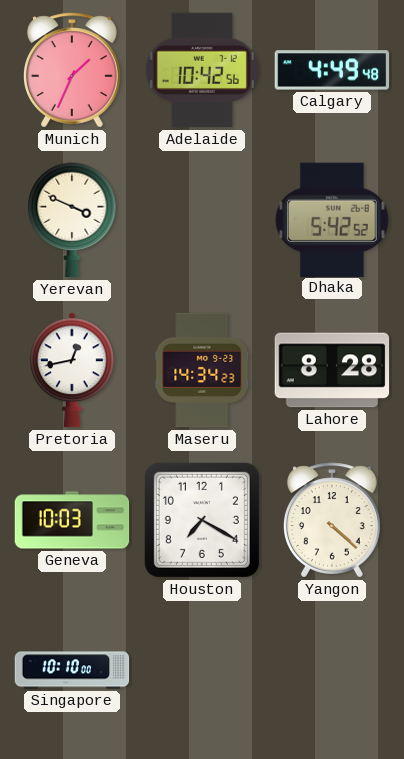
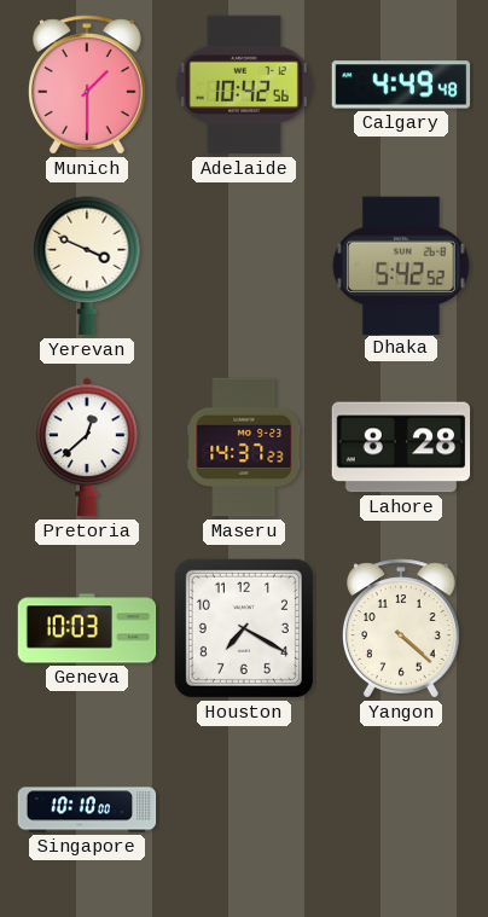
Munich: 1:34 -> 1:30
Pretoria: 12:43 -> 12:38
Maseru: 14:34 -> 14:37
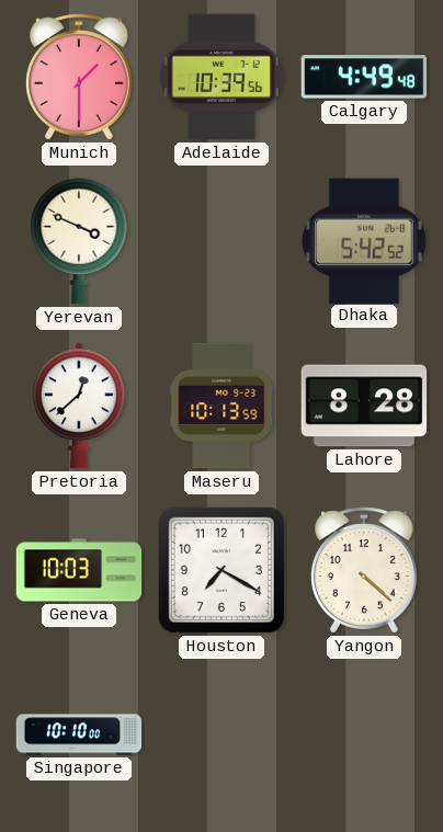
Adelaide: 10:42 -> 10:39
Maseru: 14:37 -> 10:13
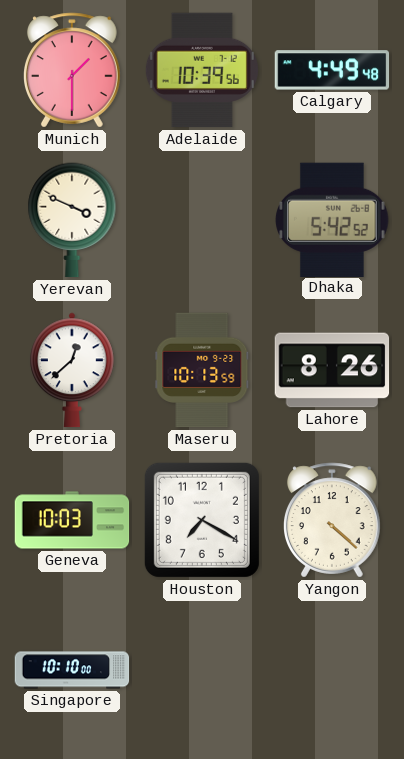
Lahore: 8:28 -> 8:26
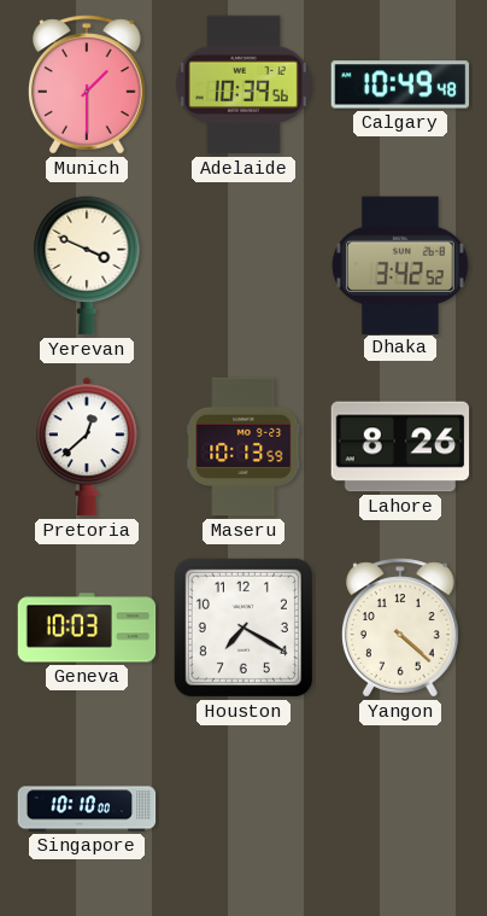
Calgary: 4:49 -> 10:49
Dhaka: 5:42 -> 3:42
